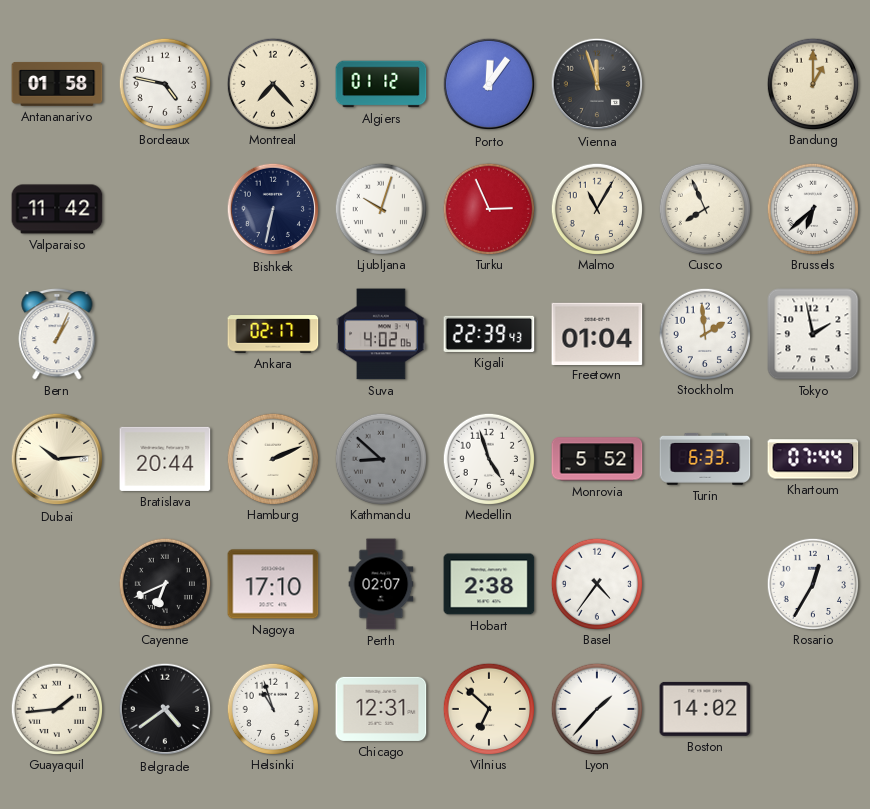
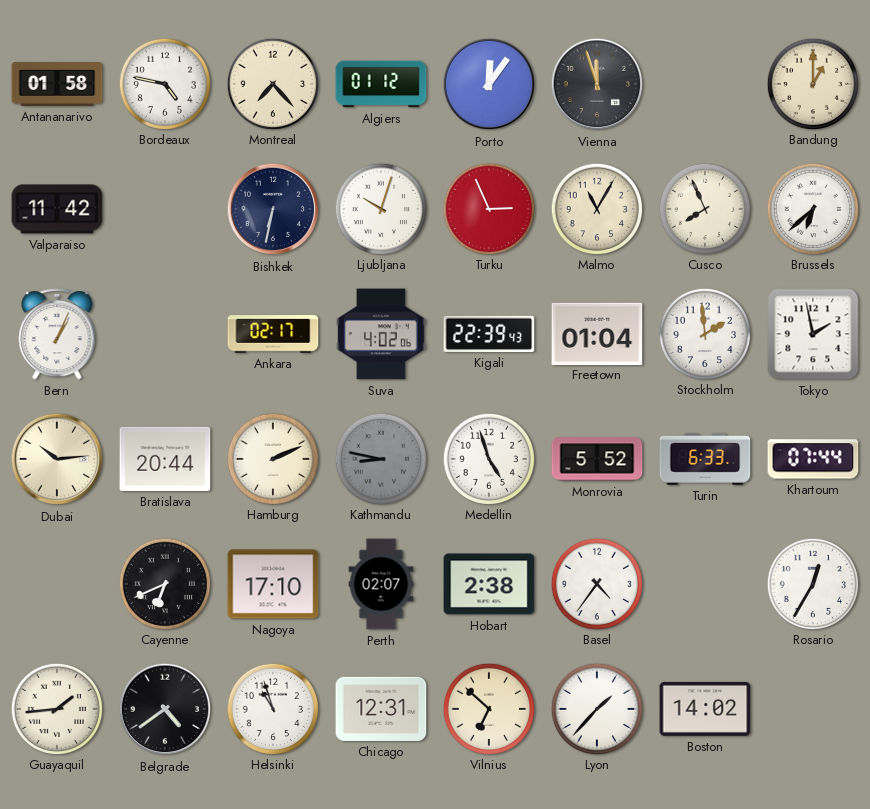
Kathmandu: 8:52 -> 8:47
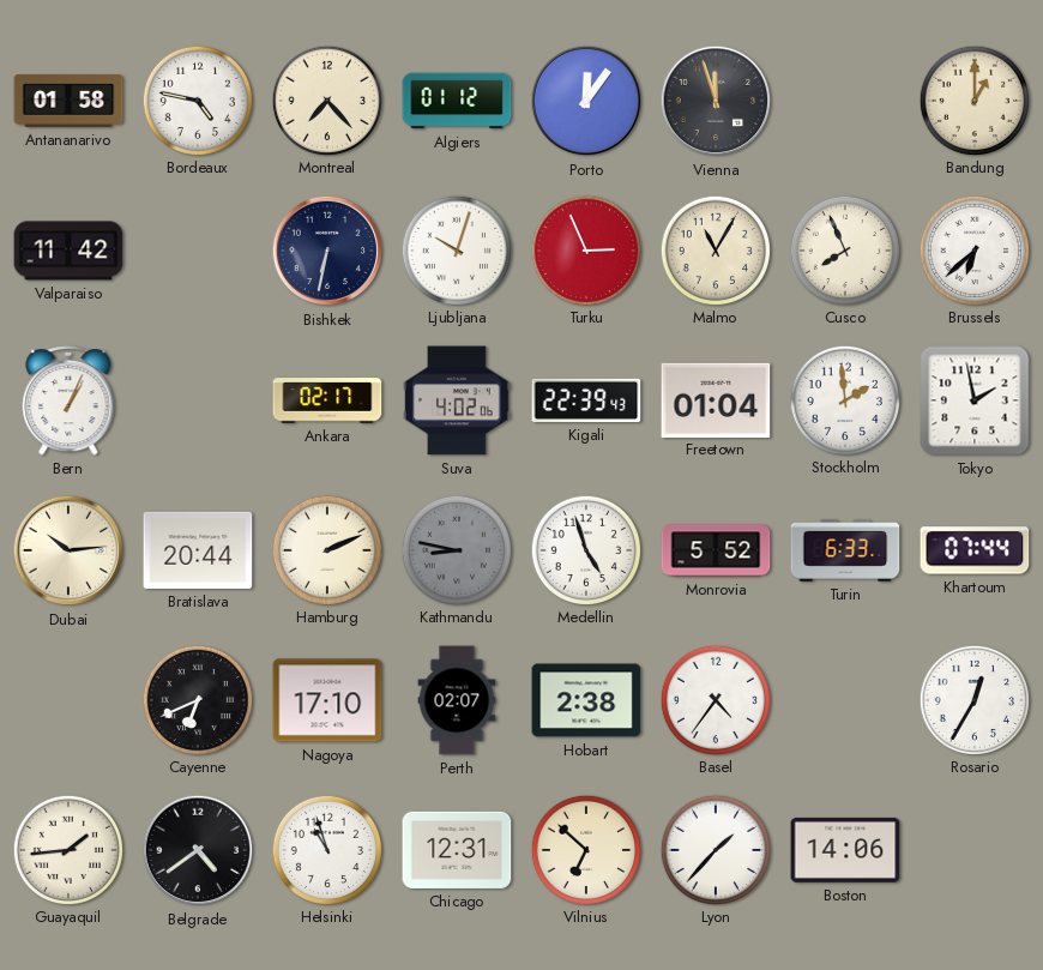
Boston: 14:02 -> 14:06
